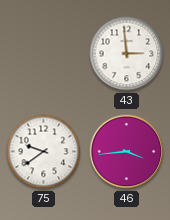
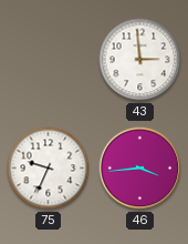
75: 9:39 -> 9:34
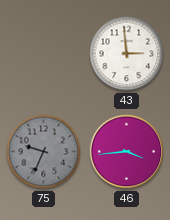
75 dial: white -> grey
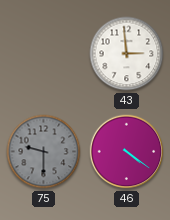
75: 9:34 -> 9:30
46: 3:44 -> 4:21
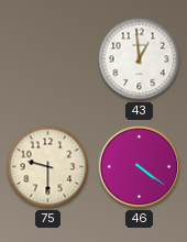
43: 2:59 -> 12:59
75 dial: grey -> cream
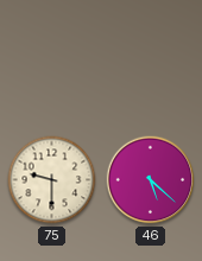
43: 12:59 -> none
46: 4:21 -> 5:22
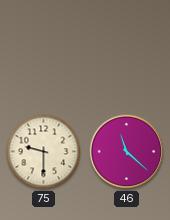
46: 5:22 -> 11:22
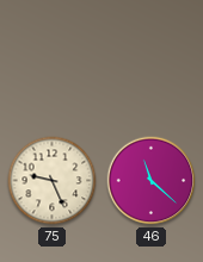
75: 9:30 -> 9:26
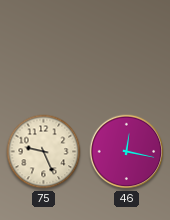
46: 11:22 -> 12:17
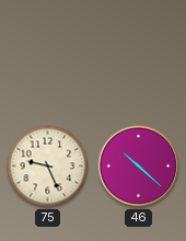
46: 12:17 -> 10:22
